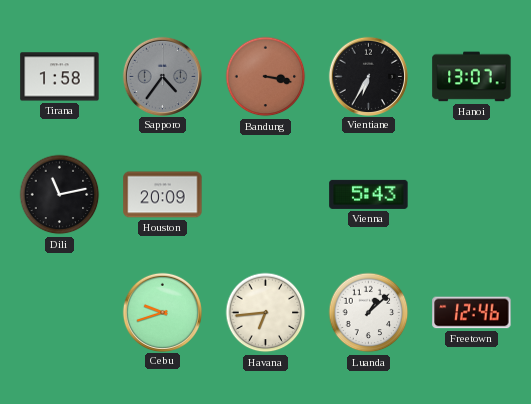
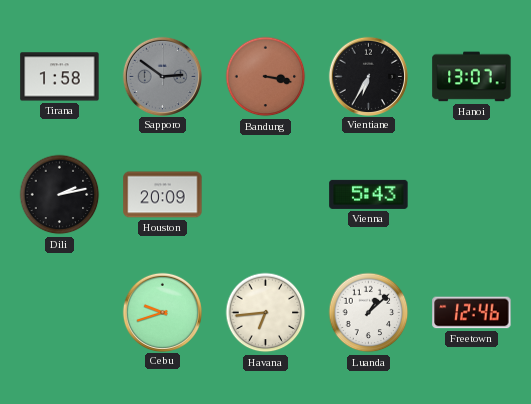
Sapporo: 4:36 -> 2:51
Dili: 11:13 -> 2:13
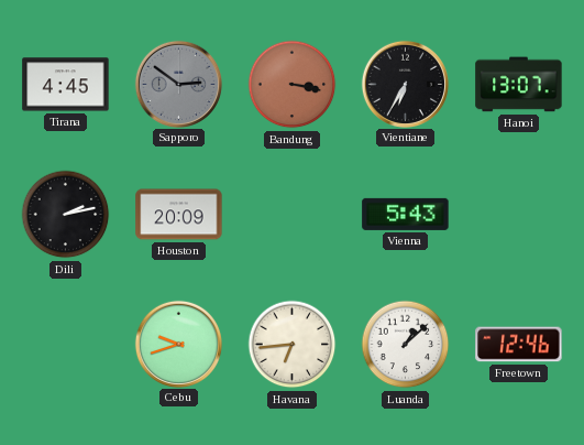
Tirana: 1:58 -> 4:45
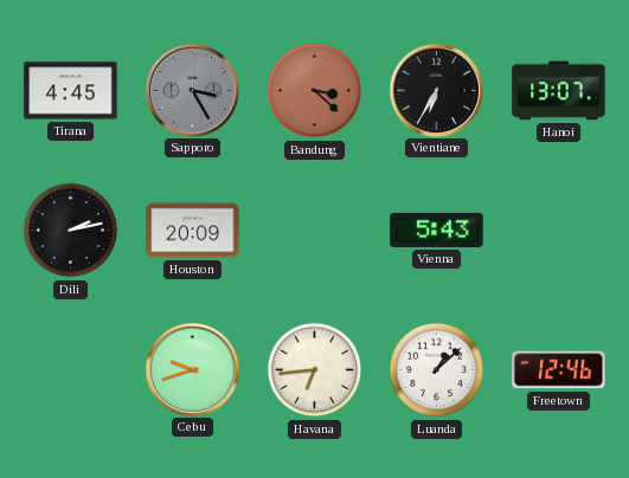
Sapporo: 2:51 -> 3:25
Bandung: 3:17 -> 3:22
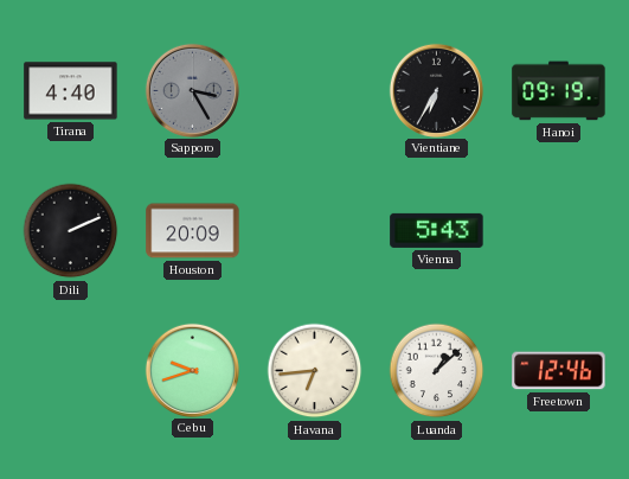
Tirana: 4:45 -> 4:40
Bandung: 3:22 -> none
Hanoi: 13:07 -> 09:19
Dili: 2:13 -> 2:11
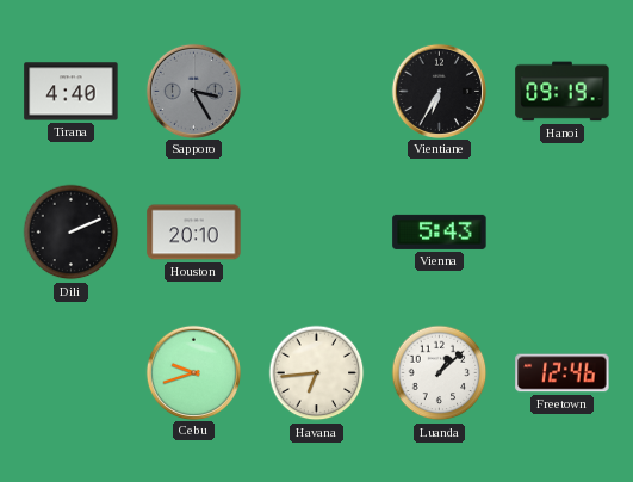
Houston: 20:09 -> 20:10
